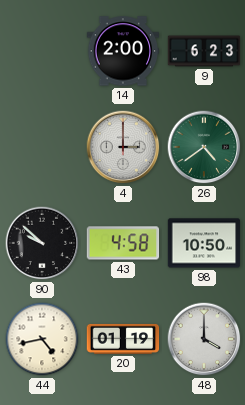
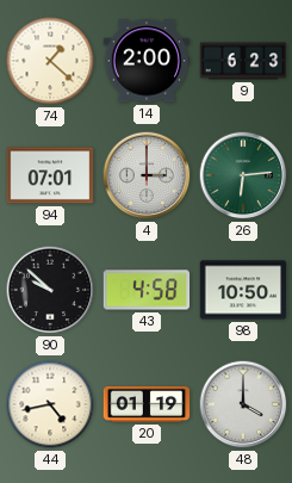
74: none -> 1:22
94: none -> 07:01
26: 4:39 -> 6:14
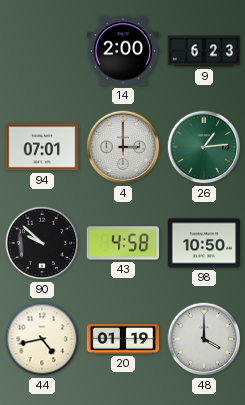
74: 1:22 -> none
26: 6:14 -> 1:14
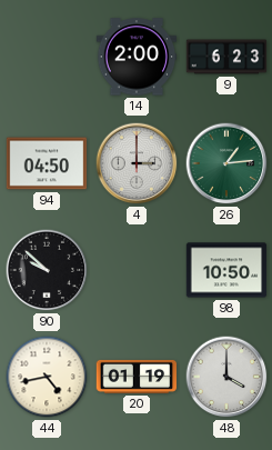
94: 07:01 -> 04:50
43: 4:58 -> none
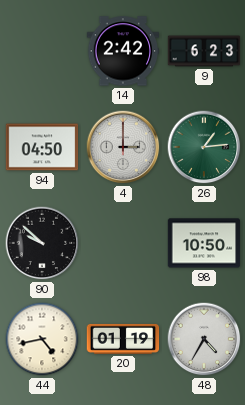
14: 2:00 -> 2:42
48: 4:00 -> 4:35
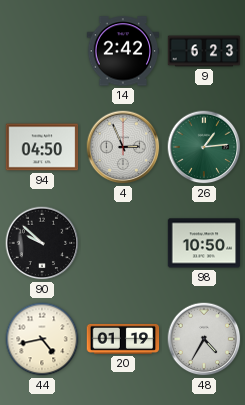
4: 3:00 -> 2:56
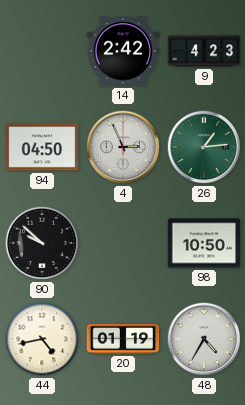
9: 6:23 -> 4:23
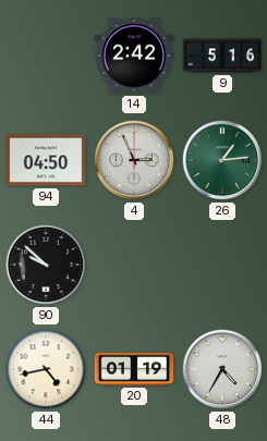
9: 4:23 -> 5:16
98: 10:50 -> none
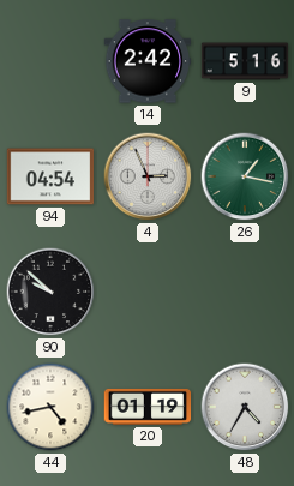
94: 04:50 -> 04:54
26: 1:14 -> 1:17
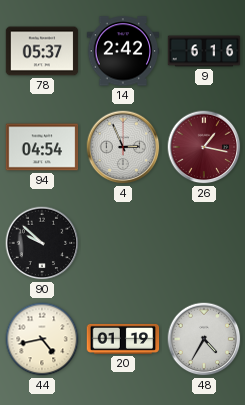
78: none -> 05:37
9: 5:16 -> 6:16
26 dial: green -> burgundy
